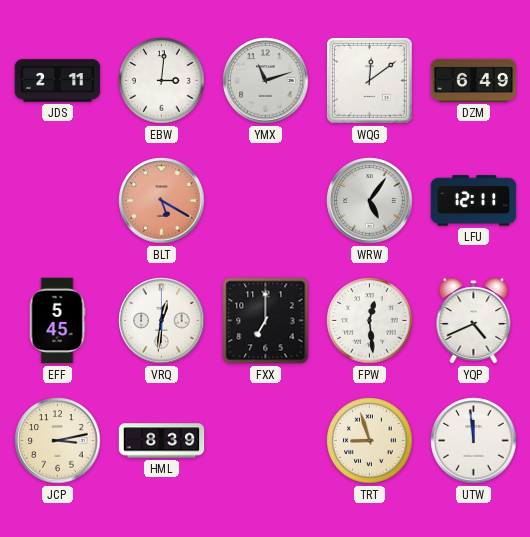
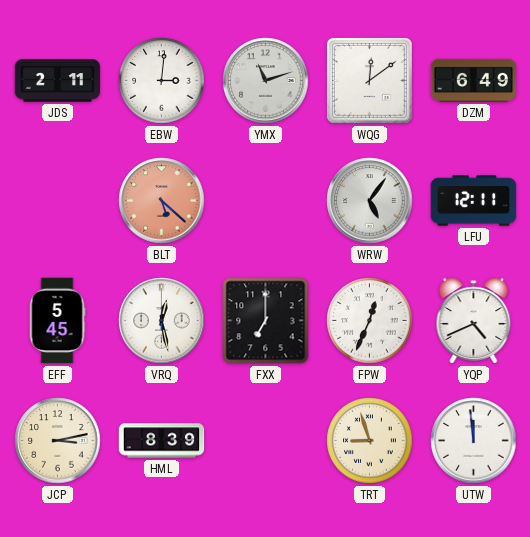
BLT: 5:20 -> 5:22
VRQ: 12:31 -> 12:28
FPW: 12:29 -> 12:34
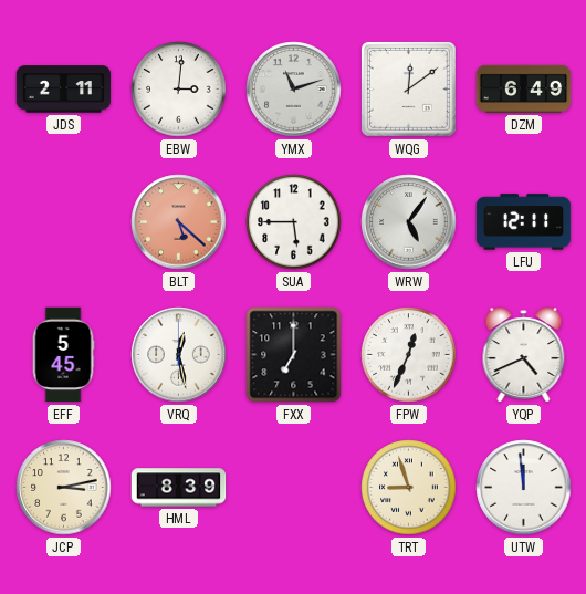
SUA: none -> 5:45
